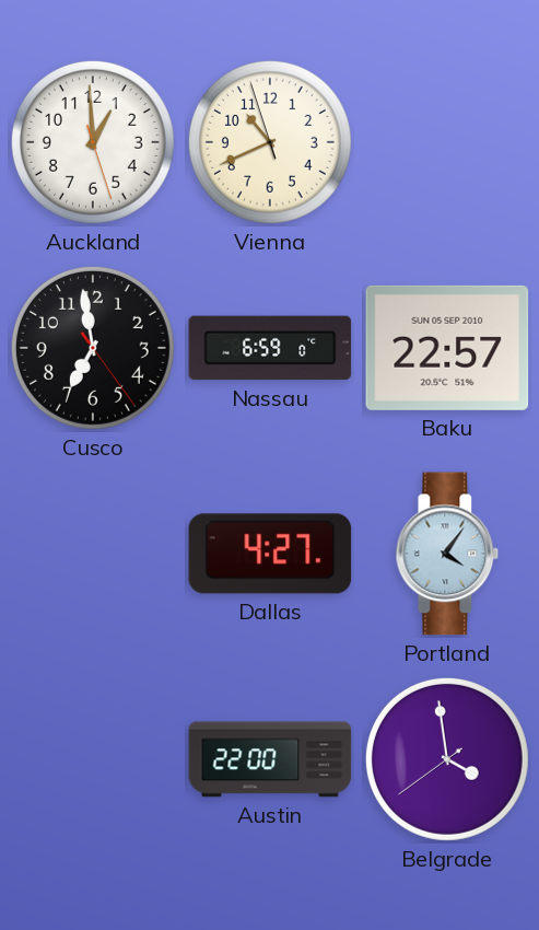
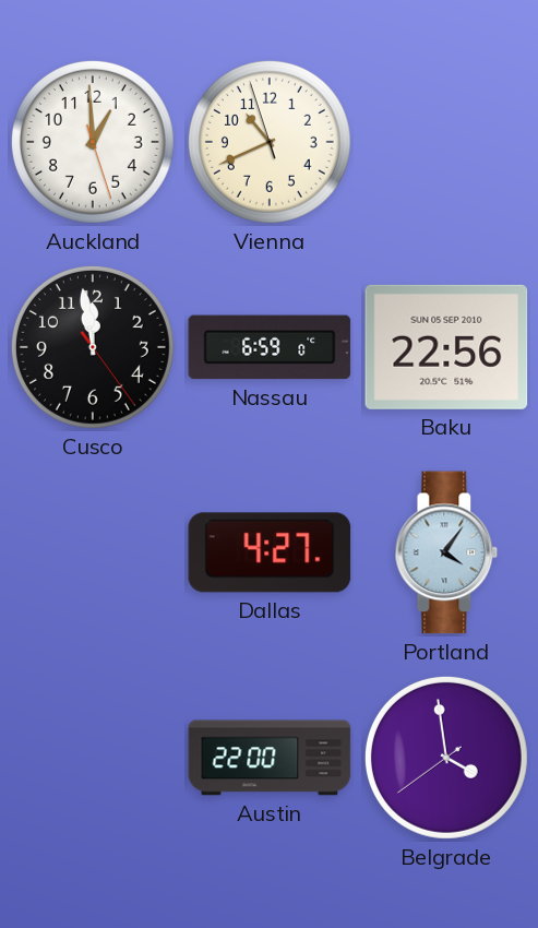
Cusco: 6:58 -> 11:58
Baku: 22:57 -> 22:56
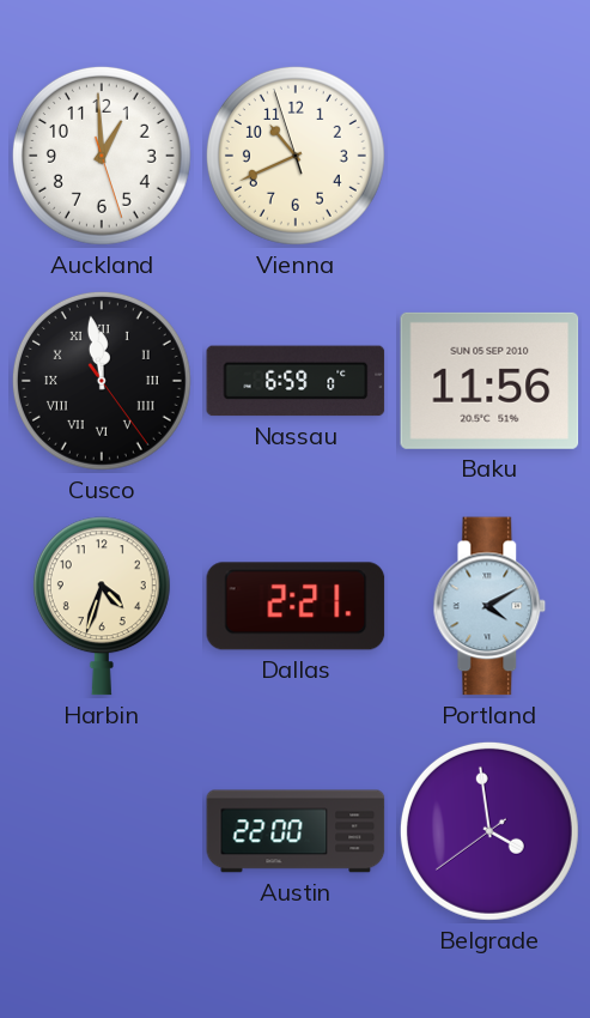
Cusco numerals: Arabic -> Roman
Baku: 22:56 -> 11:56
Harbin: none -> 4:33
Dallas: 4:27 -> 2:21
Portland: 4:06 -> 4:10
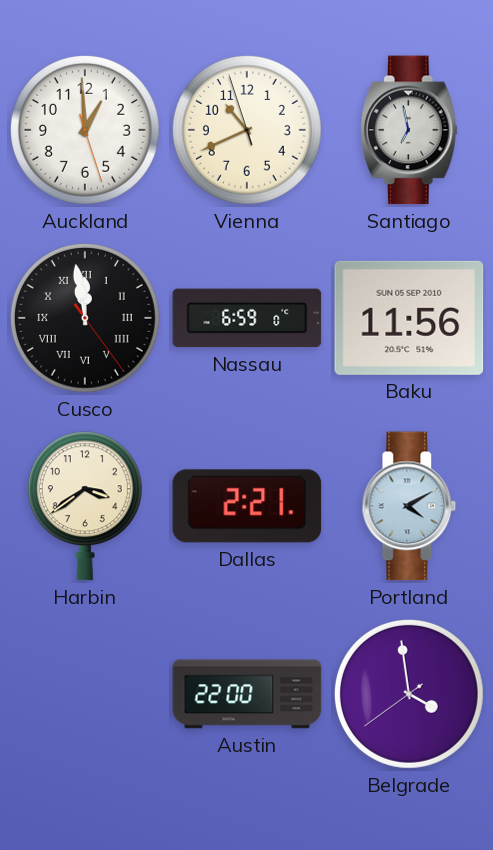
Santiago: none -> 6:58
Harbin: 4:33 -> 3:39
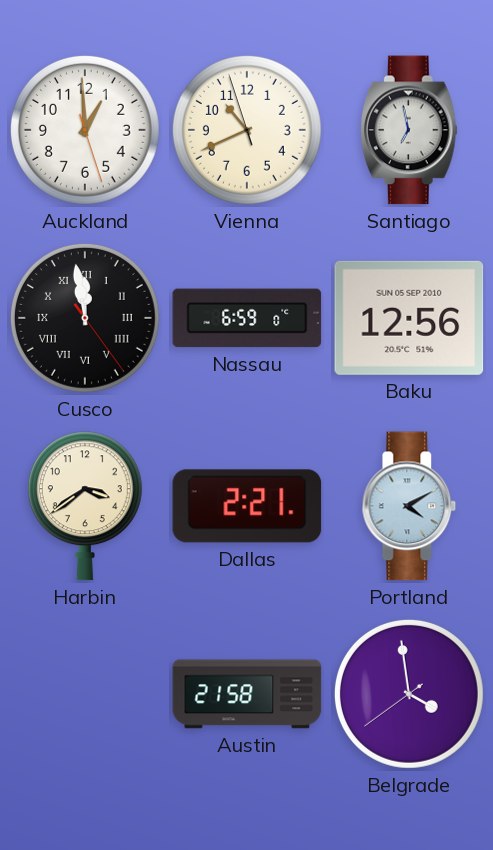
Baku: 11:56 -> 12:56
Austin: 22:00 -> 21:58
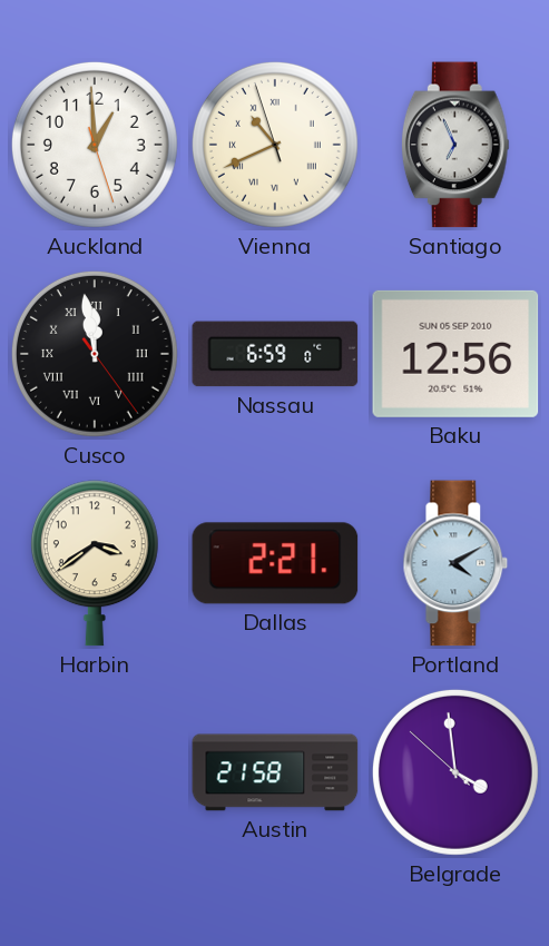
Vienna numerals: Arabic -> Roman
Santiago: 6:58 -> 6:56
Belgrade: 3:58:39 -> 3:58:52
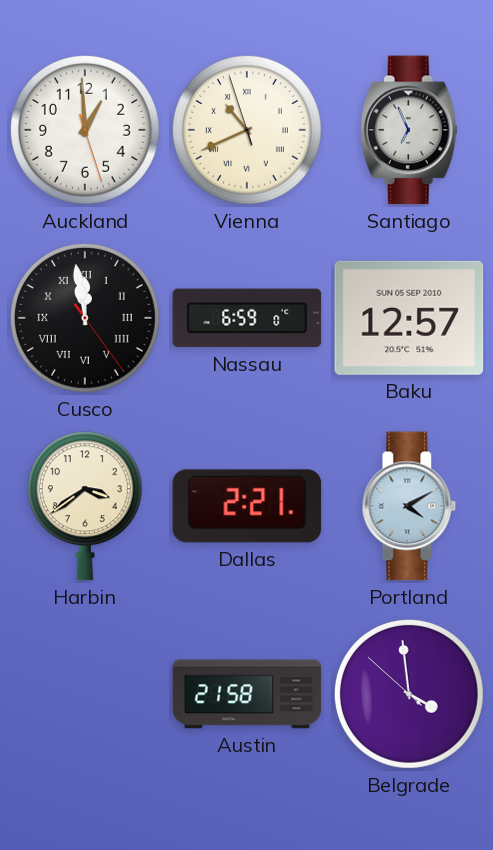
Baku: 12:56 -> 12:57
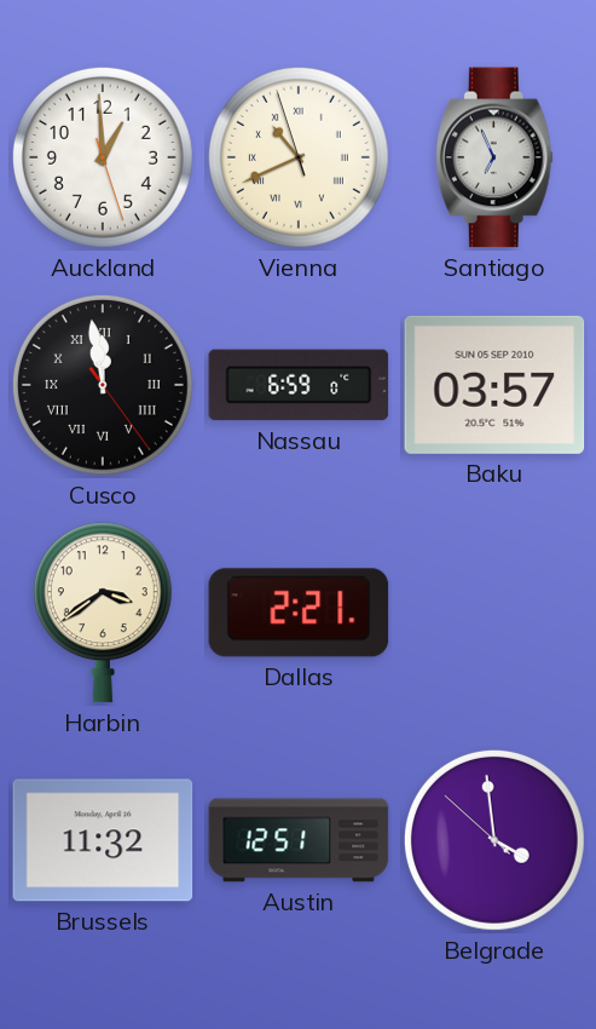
Baku: 12:57 -> 03:57
Portland: 4:10 -> none
Brussels: none -> 11:32
Austin: 21:58 -> 12:51
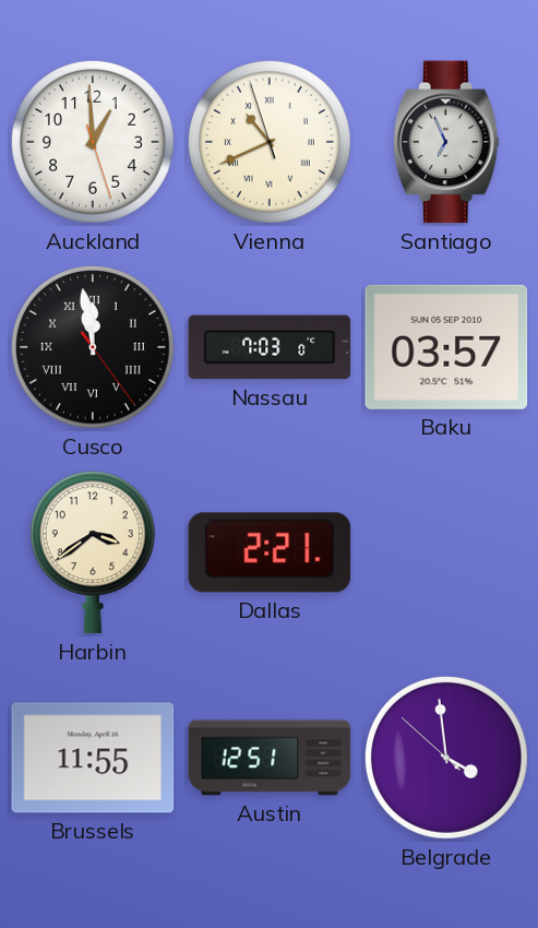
Nassau: 6:59 -> 7:03
Brussels: 11:32 -> 11:55
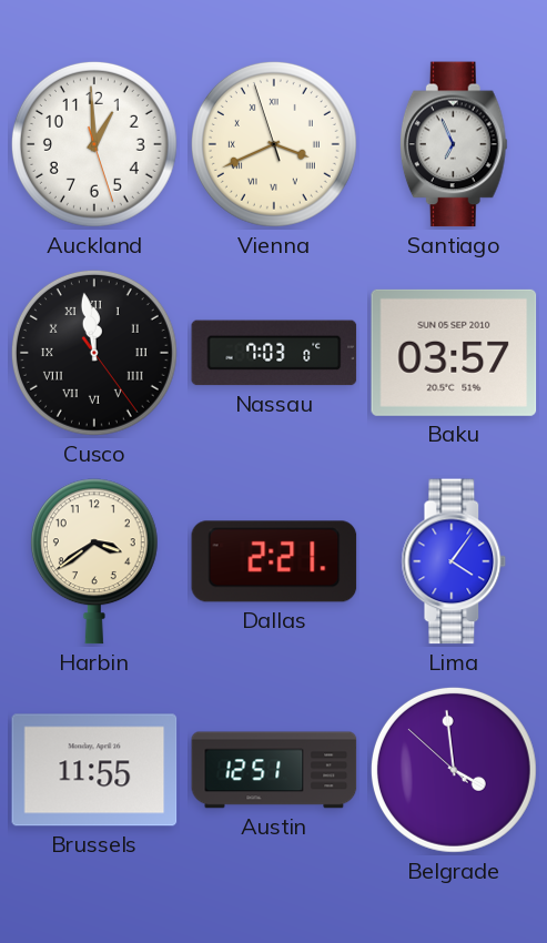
Vienna: 10:40 -> 3:40
Lima: none -> 4:06
